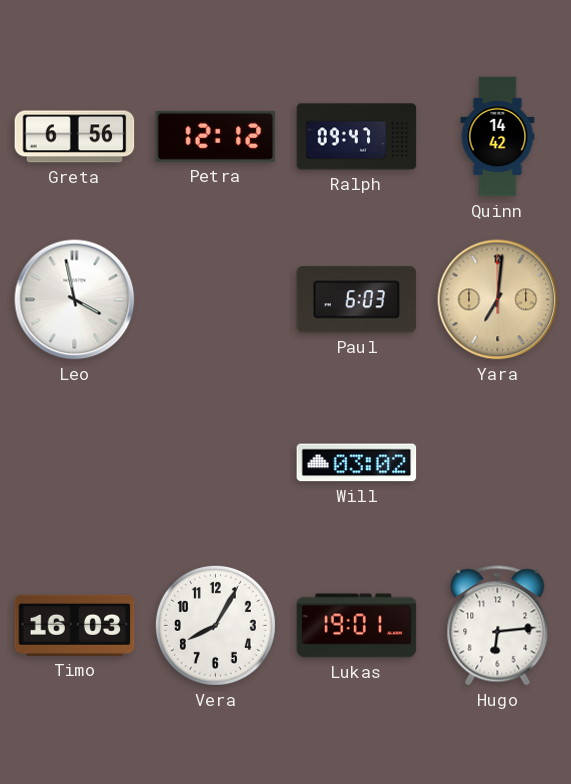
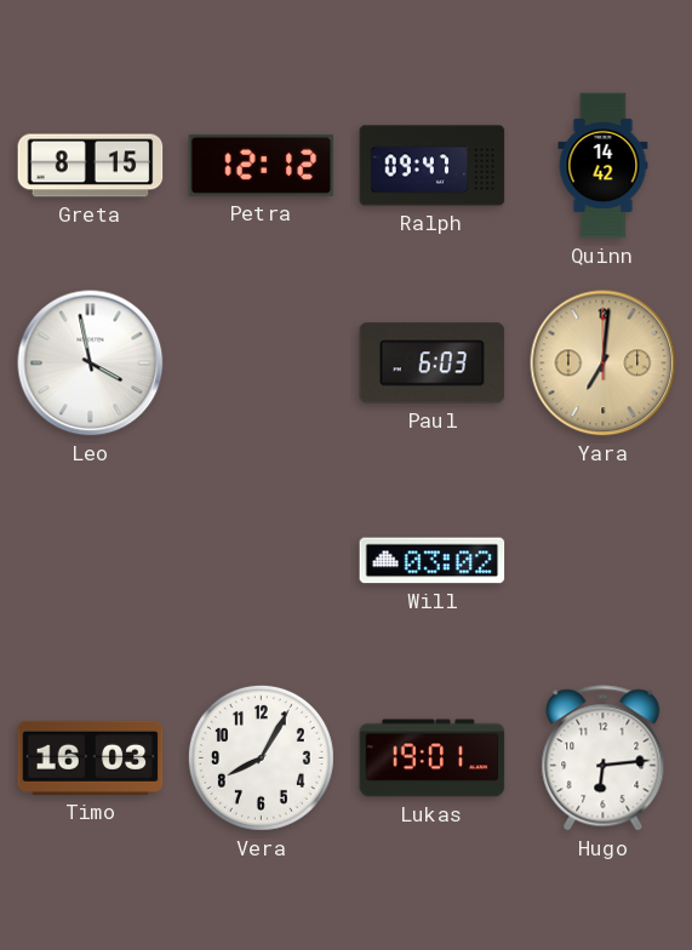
Greta: 6:56 -> 8:15
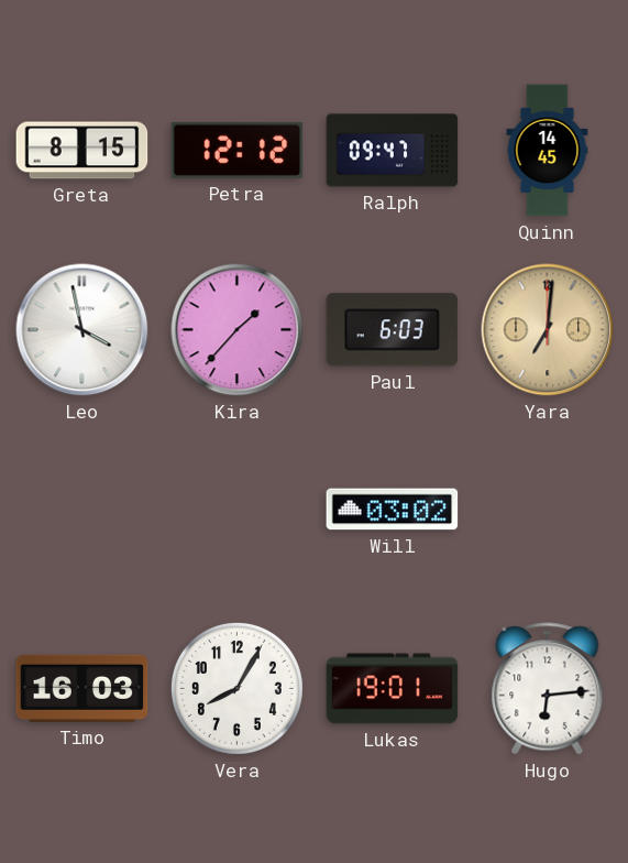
Quinn: 14:42 -> 14:45
Kira: none -> 1:37
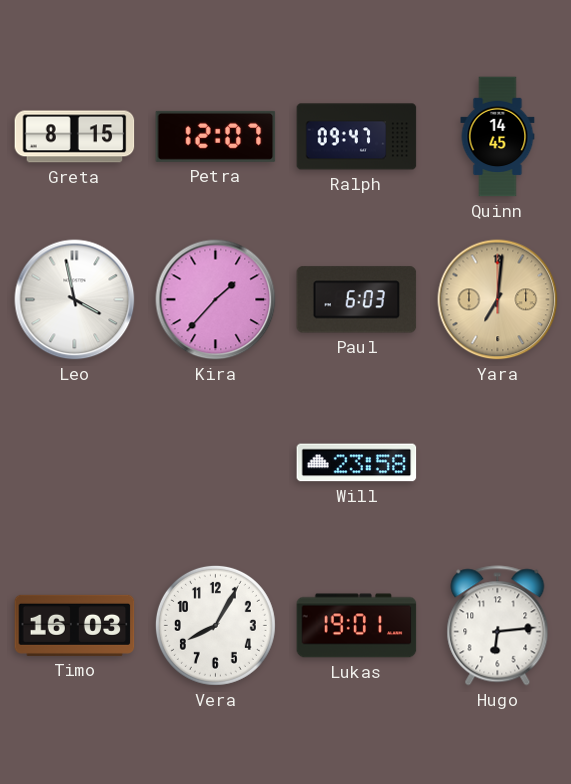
Petra: 12:12 -> 12:07
Will: 03:02 -> 23:58
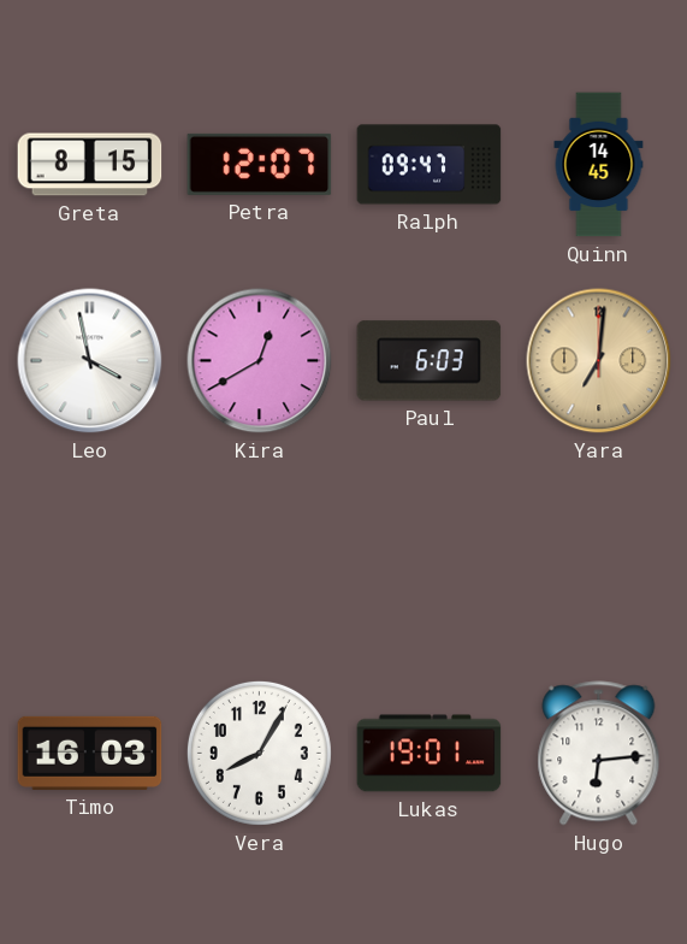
Kira: 1:37 -> 12:40
Will: 23:58 -> none
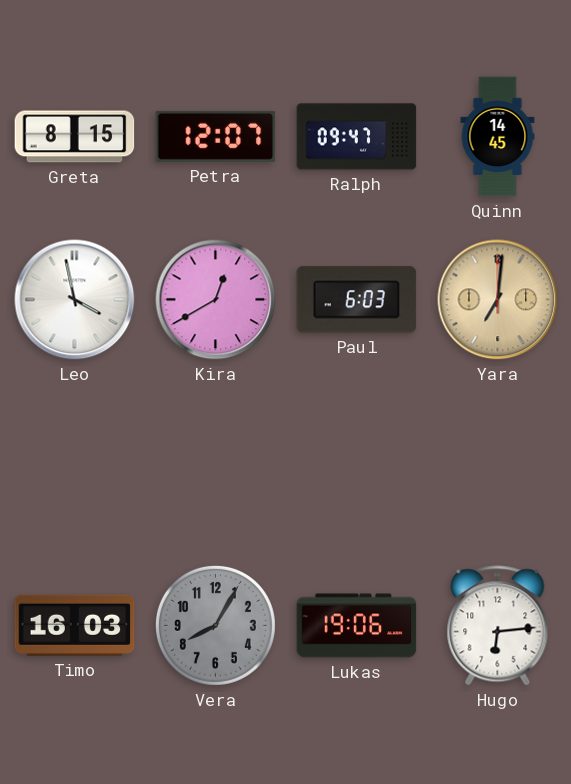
Vera dial: white -> grey
Lukas: 19:01 -> 19:06
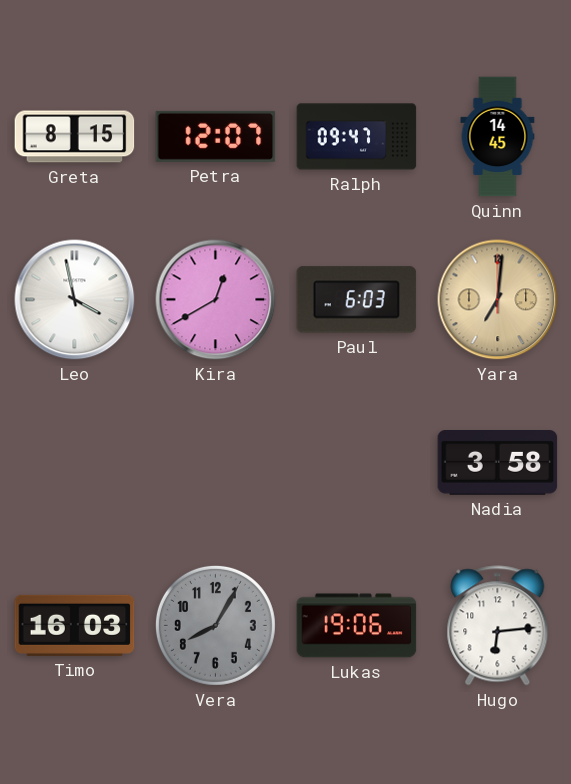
Nadia: none -> 3:58
